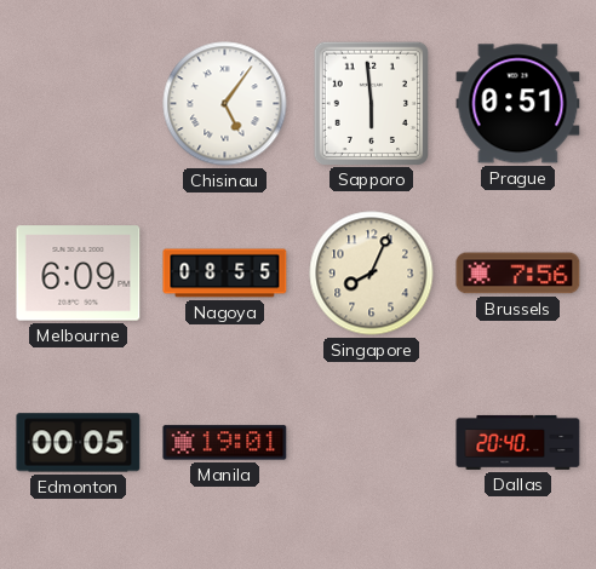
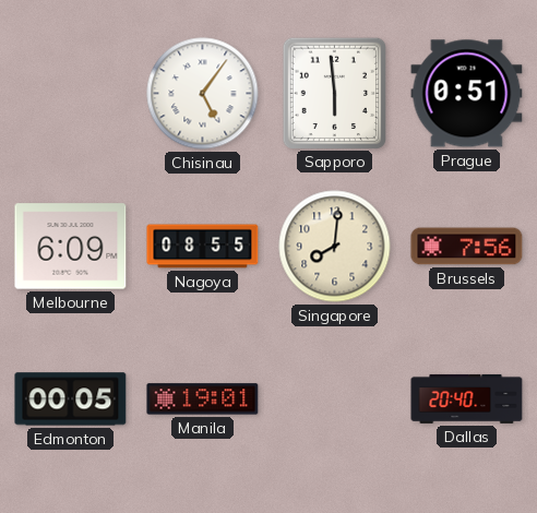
Singapore: 8:04 -> 8:01
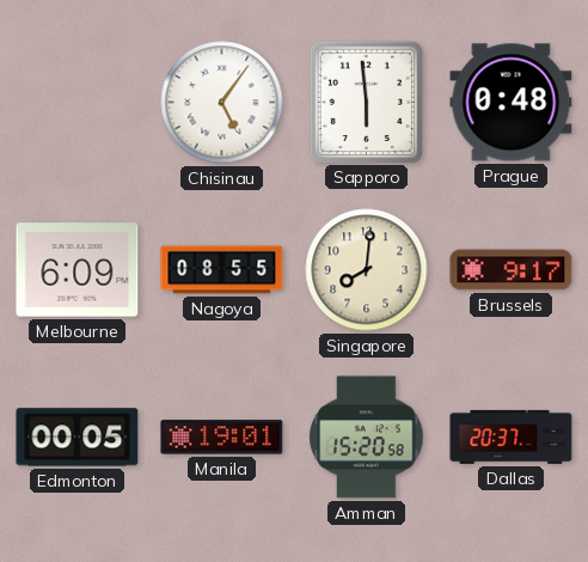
Prague: 0:51 -> 0:48
Brussels: 7:56 -> 9:17
Amman: none -> 15:20
Dallas: 20:40 -> 20:37
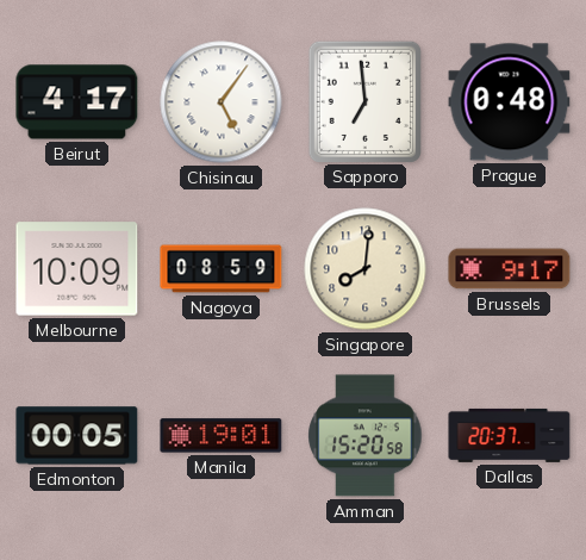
Beirut: none -> 4:17
Sapporo: 5:59 -> 6:59
Melbourne: 6:09 -> 10:09
Nagoya: 08:55 -> 08:59
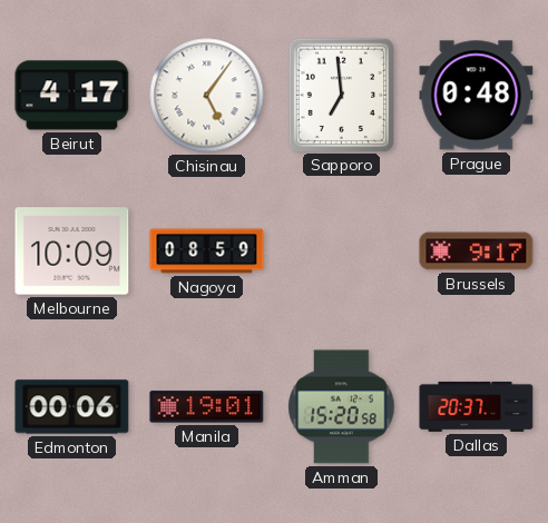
Singapore: 8:01 -> none
Edmonton: 00:05 -> 00:06
